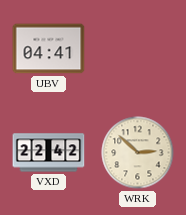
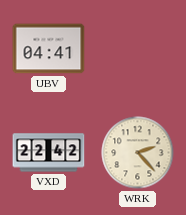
WRK: 2:52 -> 2:23
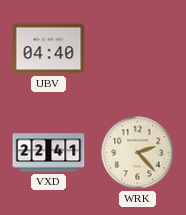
UBV: 04:41 -> 04:40
VXD: 22:42 -> 22:41
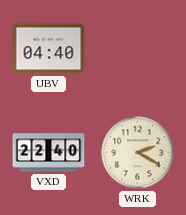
VXD: 22:41 -> 22:40
WRK: 2:23 -> 2:20
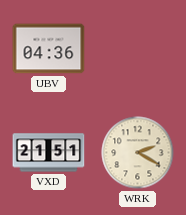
UBV: 04:40 -> 04:36
VXD: 22:40 -> 21:51
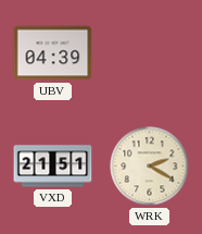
UBV: 04:36 -> 04:39
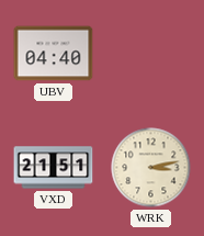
UBV: 04:39 -> 04:40
WRK: 2:20 -> 3:13
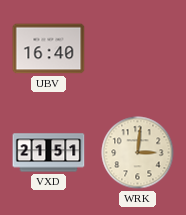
UBV: 04:40 -> 16:40
WRK: 3:13 -> 3:01
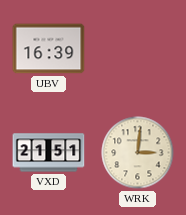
UBV: 16:40 -> 16:39
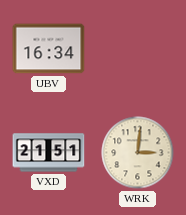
UBV: 16:39 -> 16:34
